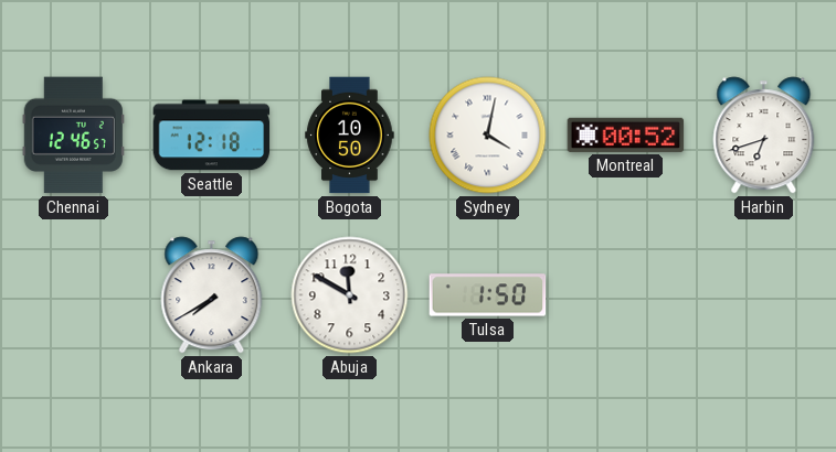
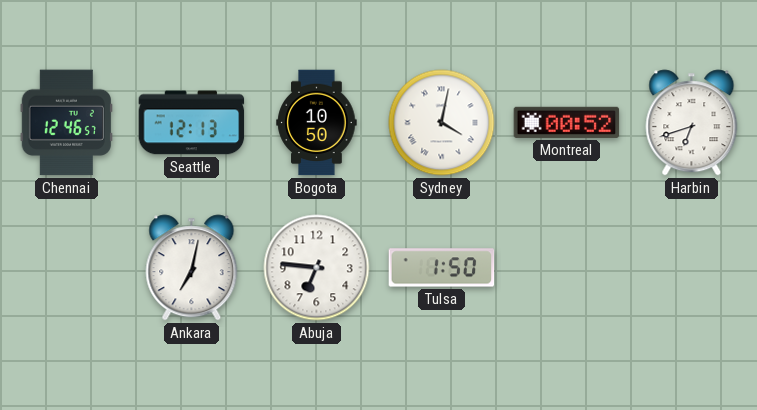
Seattle: 12:18 -> 12:13
Ankara: 7:40 -> 7:02
Abuja: 11:50 -> 6:46
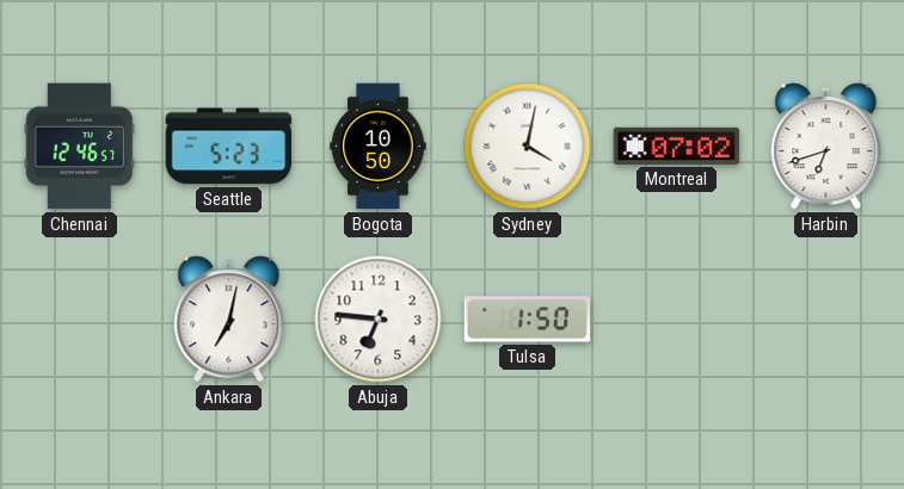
Seattle: 12:13 -> 5:23
Montreal: 00:52 -> 07:02
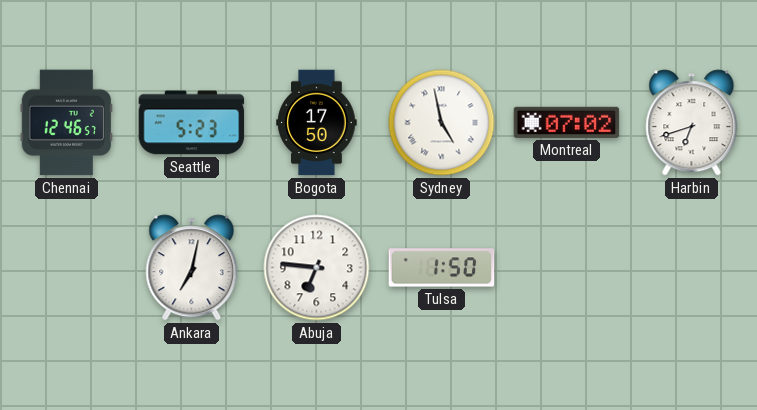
Bogota: 10:50 -> 17:50
Sydney: 4:02 -> 4:58
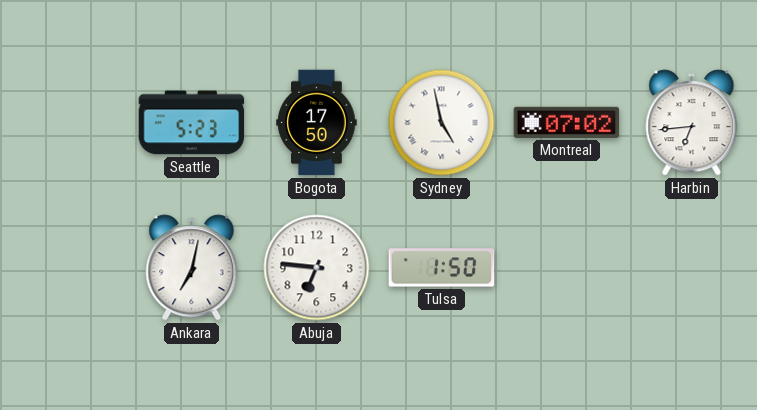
Chennai: 12:46 -> none
Harbin: 6:42 -> 6:44
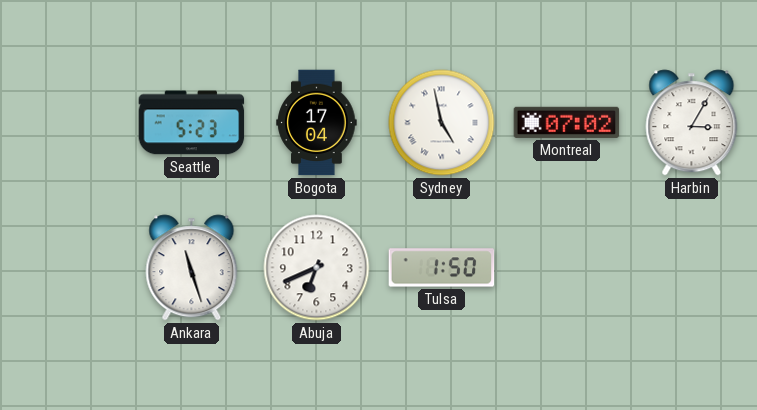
Bogota: 17:50 -> 17:04
Harbin: 6:44 -> 3:05
Ankara: 7:02 -> 11:27
Abuja: 6:46 -> 6:41
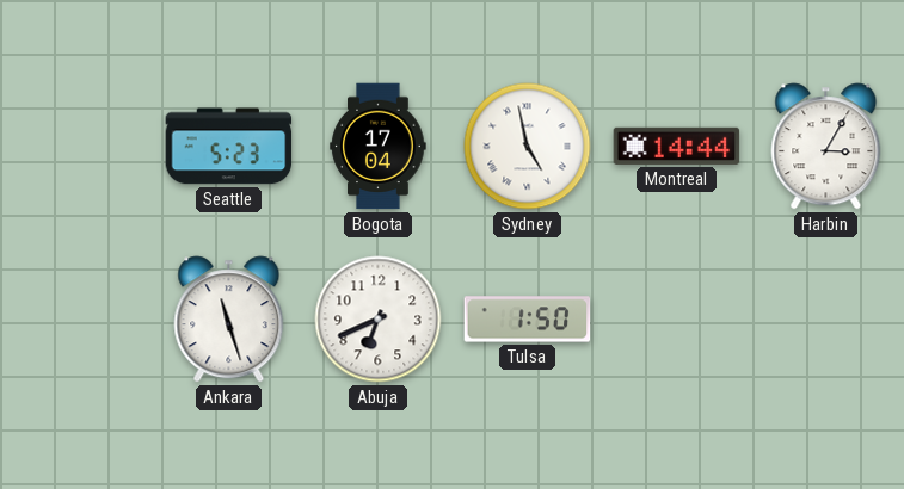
Montreal: 07:02 -> 14:44
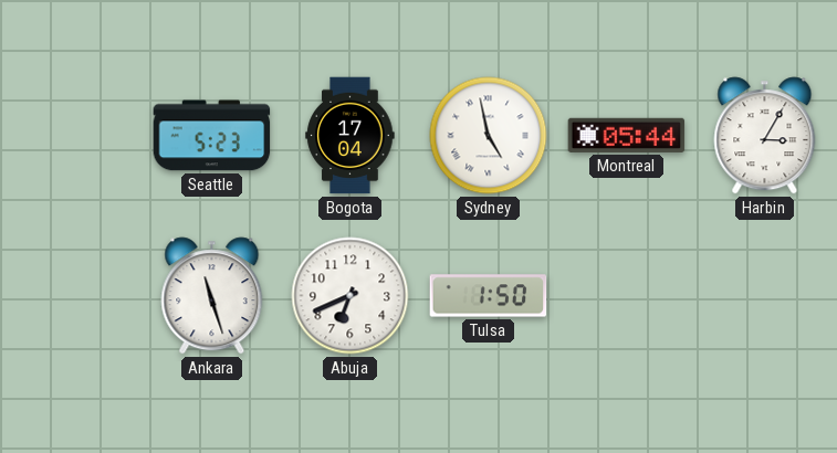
Montreal: 14:44 -> 05:44
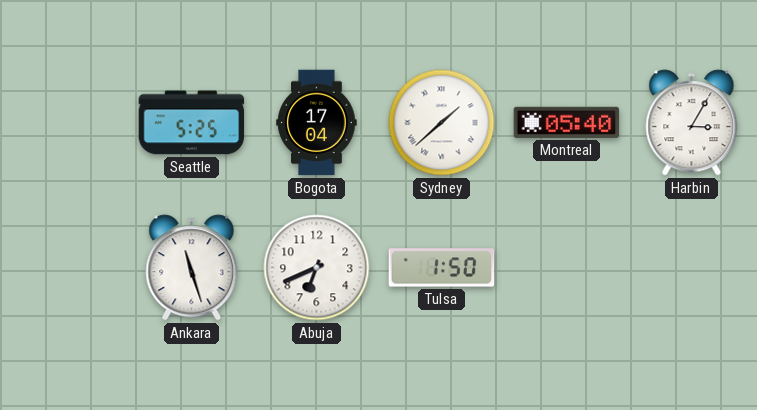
Seattle: 5:23 -> 5:25
Sydney: 4:58 -> 1:38
Montreal: 05:44 -> 05:40
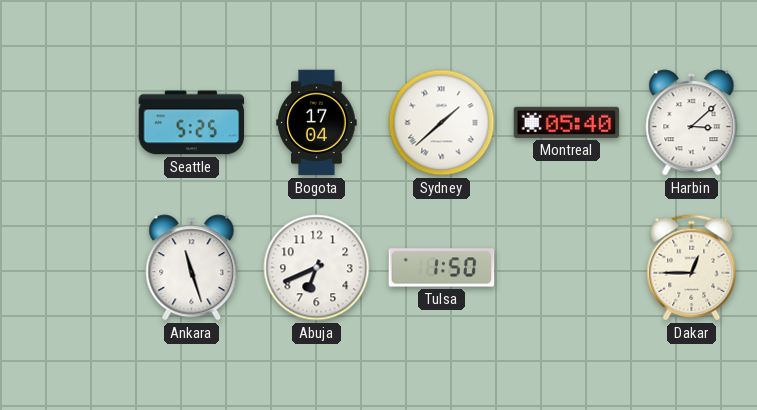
Harbin: 3:05 -> 3:08
Dakar: none -> 12:45
